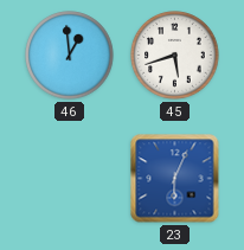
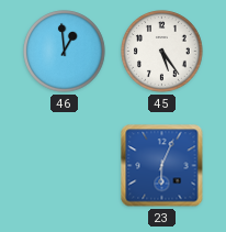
45: 5:42 -> 5:24
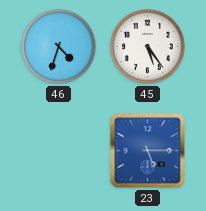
46: 12:59 -> 4:33
23: 6:04 -> 5:15
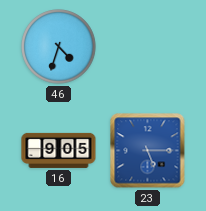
45: 5:24 -> none
16: none -> 9:05
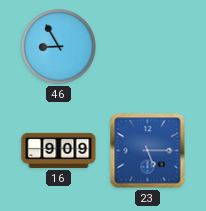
46: 4:33 -> 8:55
16: 9:05 -> 9:09
